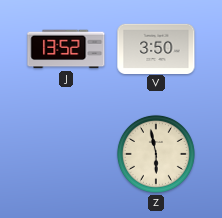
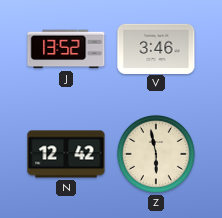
V: 3:50 -> 3:46
N: none -> 12:42
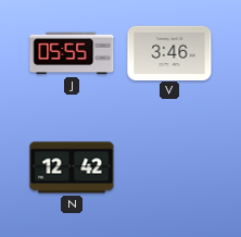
J: 13:52 -> 05:55
Z: 5:58 -> none
